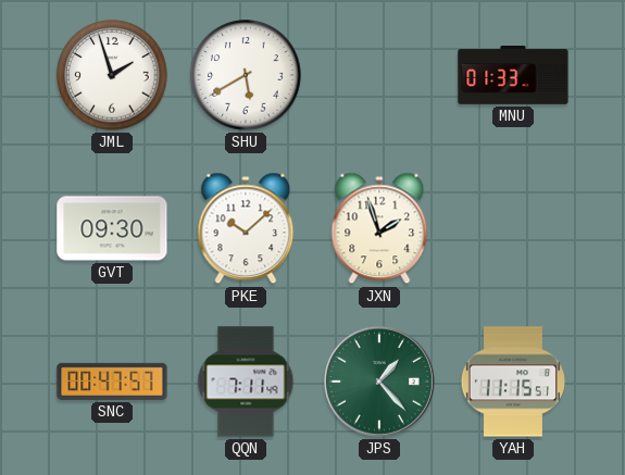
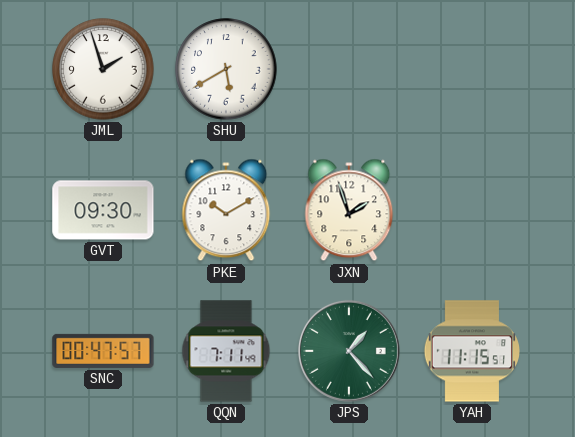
MNU: 01:33 -> none
PKE: 10:08 -> 10:10
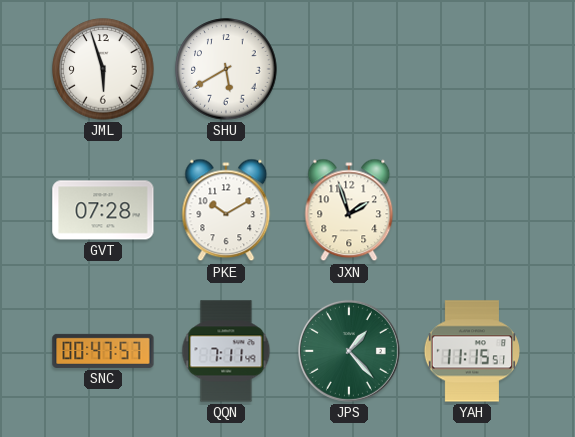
JML: 1:57 -> 5:57
GVT: 09:30 -> 07:28
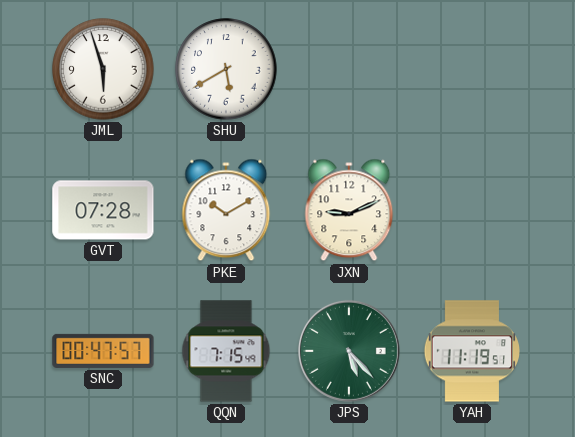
JXN: 1:57 -> 9:11
QQN: 7:11 -> 7:15
JPS: 1:23 -> 5:23
YAH: 11:15 -> 11:19
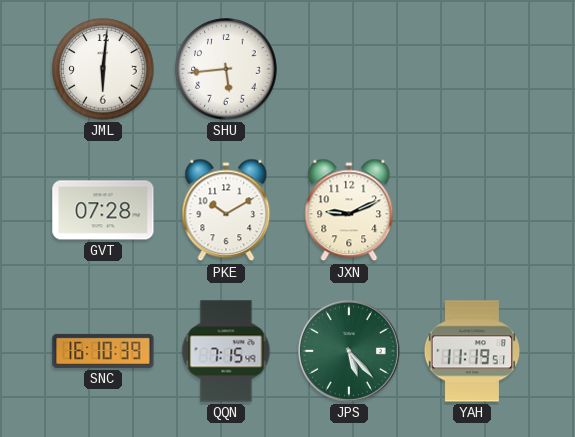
JML: 5:57 -> 6:01
SHU: 5:40 -> 5:44
SNC: 00:47 -> 16:10
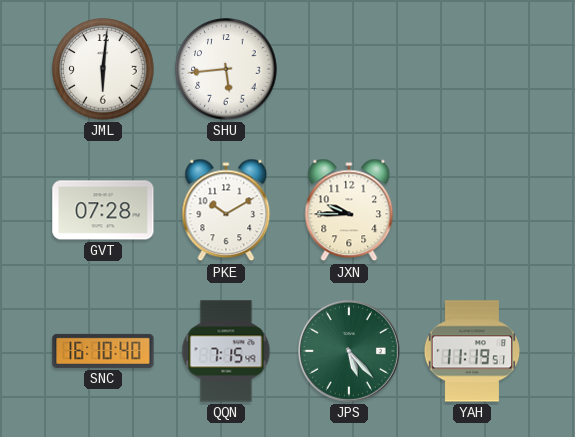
JXN: 9:11 -> 9:45
SNC: 16:10:39 -> 16:10:40
